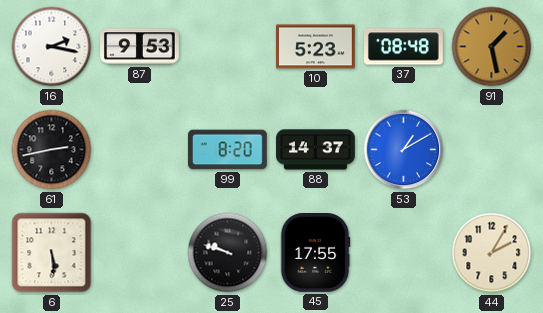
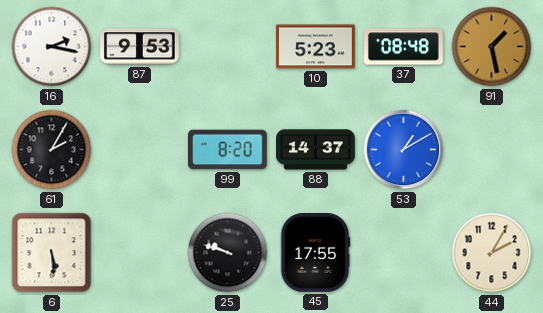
61: 2:43 -> 2:05
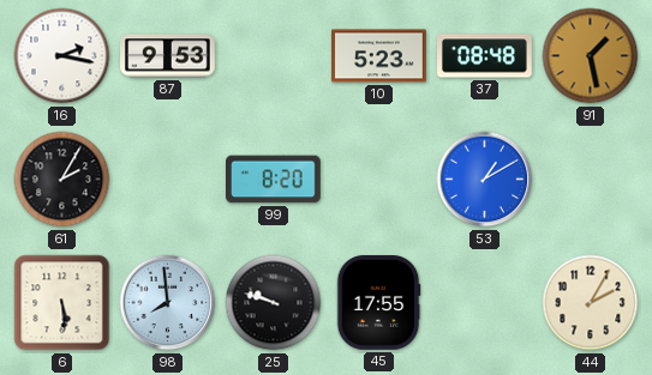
88: 14:37 -> none
98: none -> 7:59
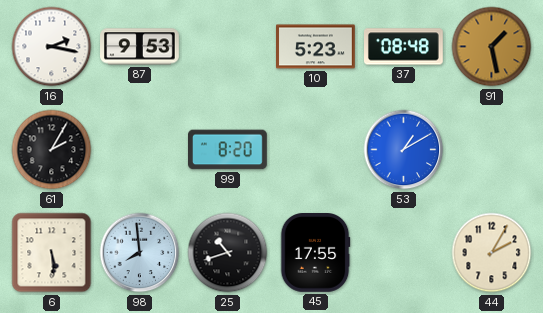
25: 9:48 -> 10:42
